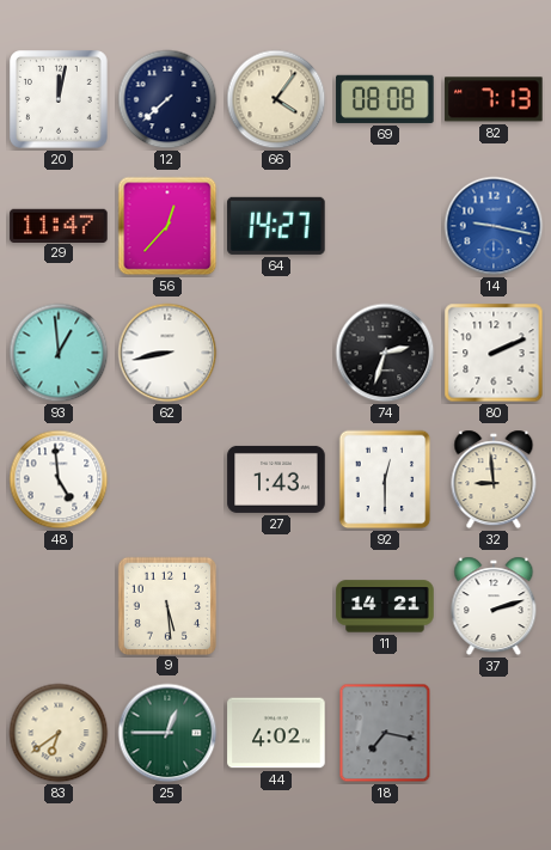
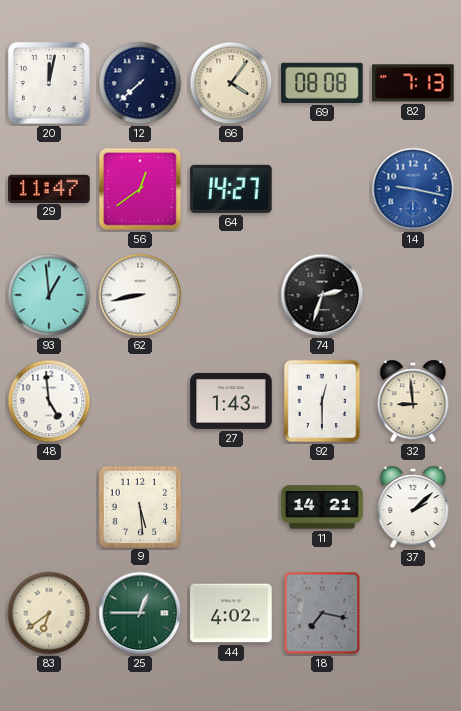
56: 12:37 -> 12:39
80: 2:11 -> none
37: 2:12 -> 2:08
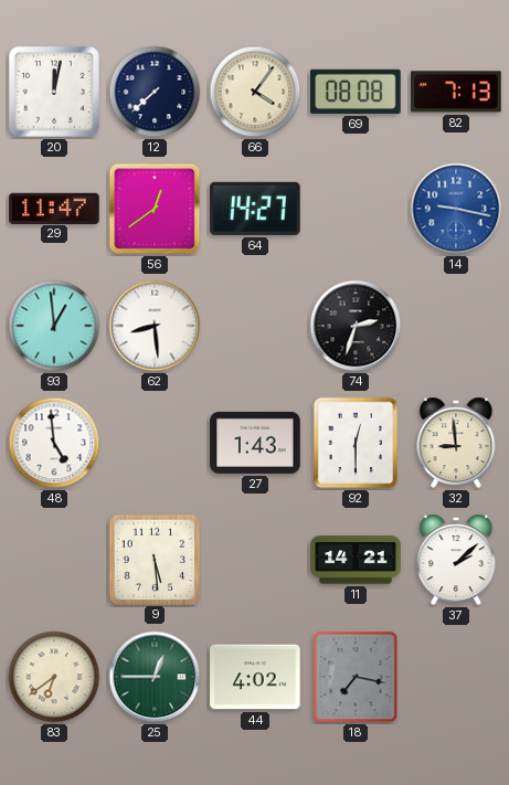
62: 8:43 -> 8:29
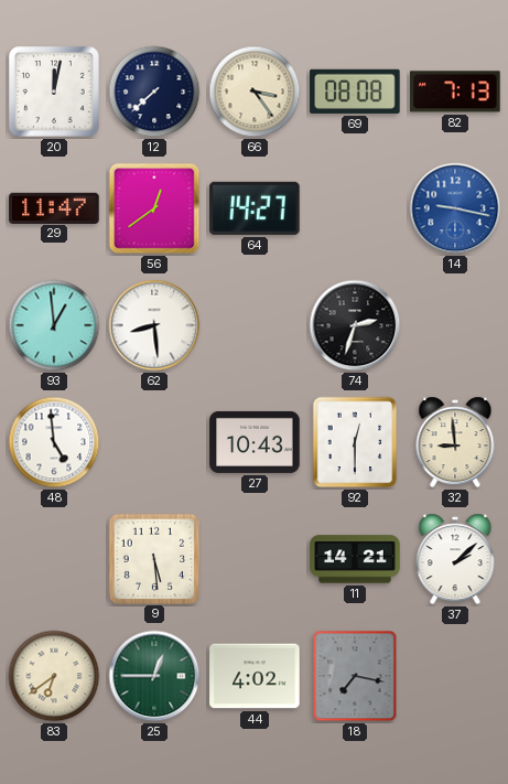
66: 4:06 -> 3:24
27: 1:43 -> 10:43
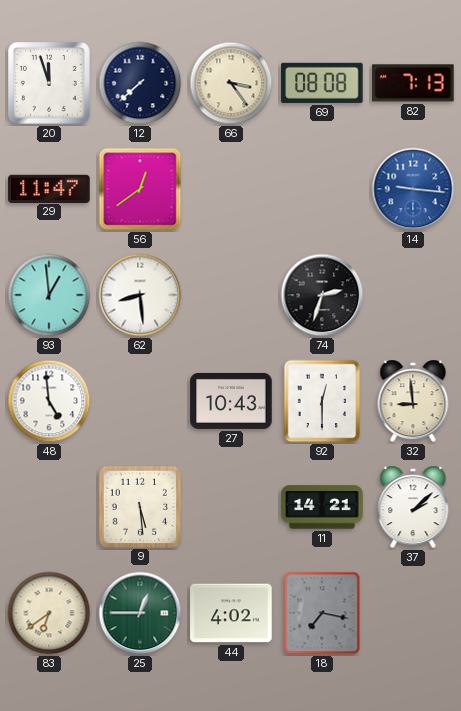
20: 12:02 -> 11:57
64: 14:27 -> none
14: 9:17 -> 9:16
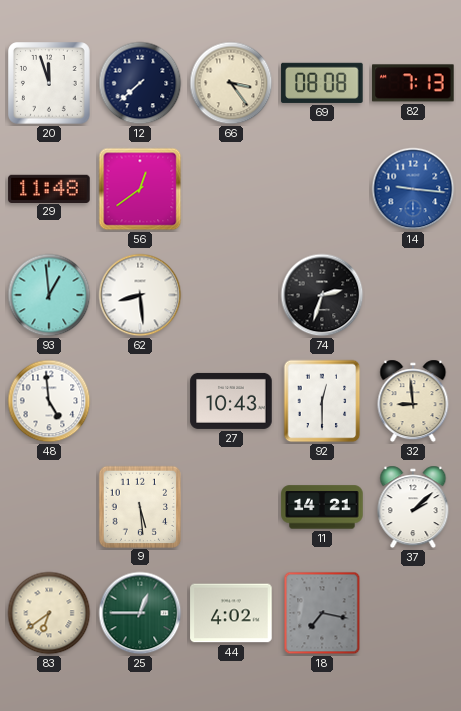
29: 11:47 -> 11:48
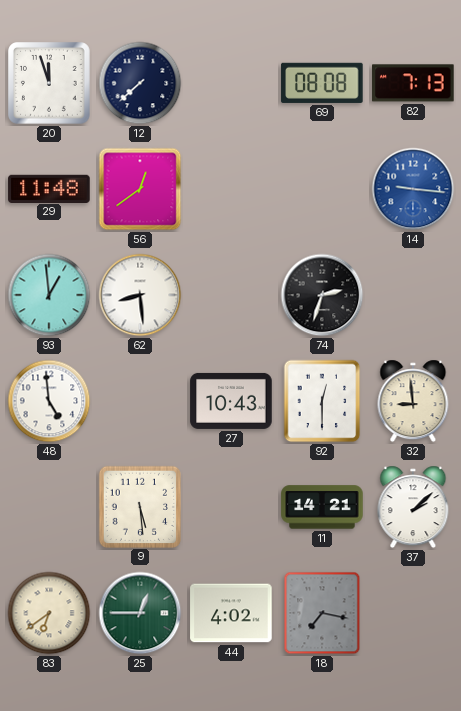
66: 3:24 -> none
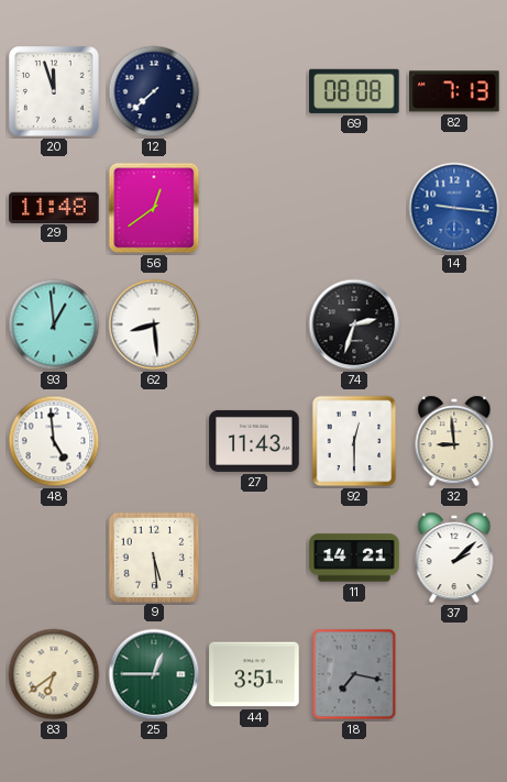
27: 10:43 -> 11:43
44: 4:02 -> 3:51
